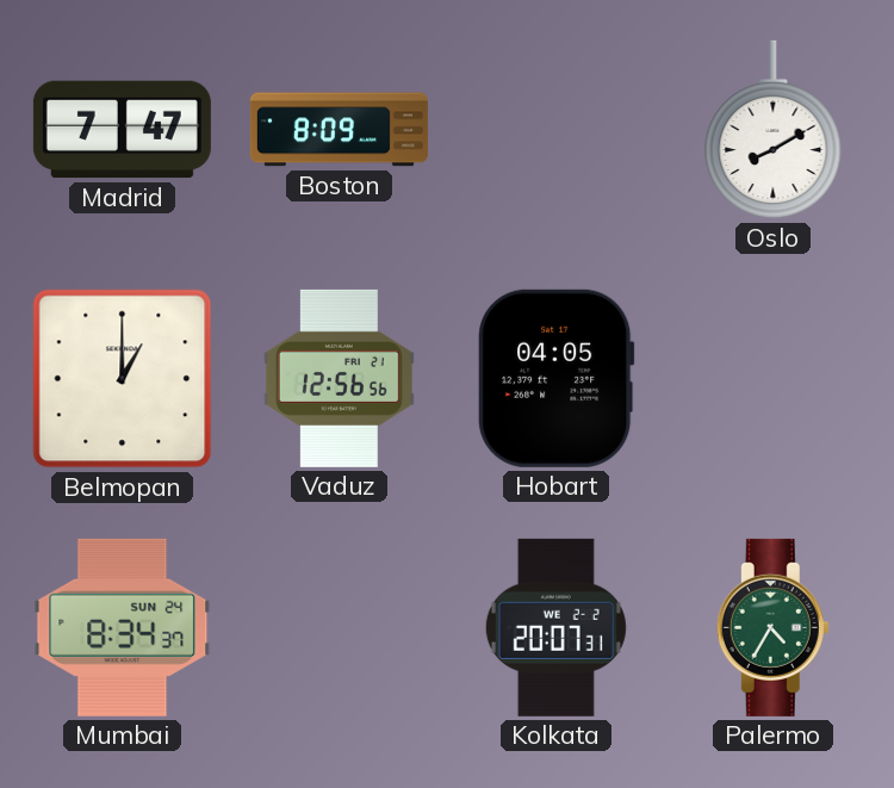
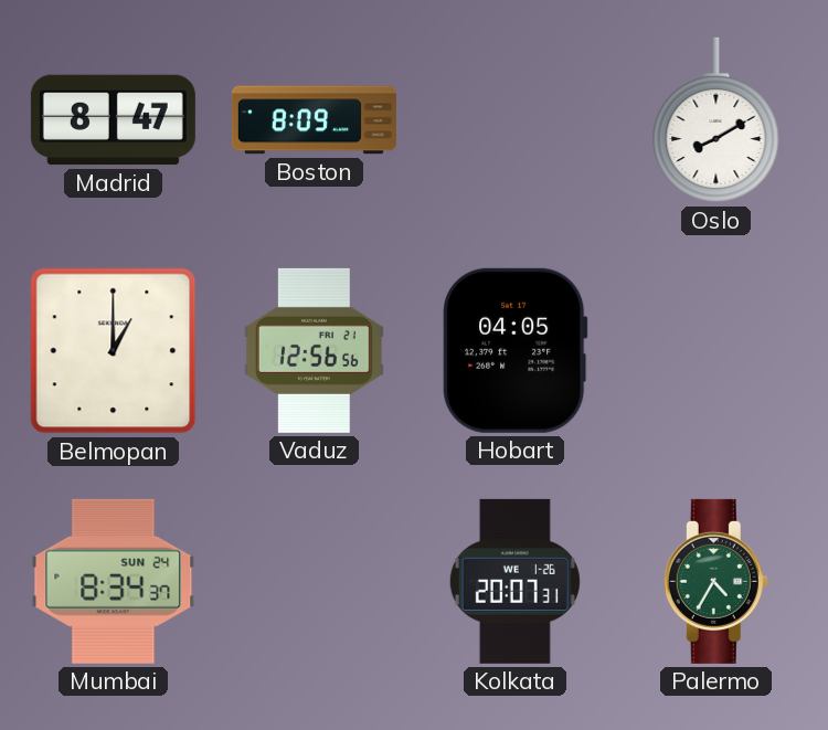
Madrid: 7:47 -> 8:47
Kolkata date: WE 2-2 -> WE 1-26
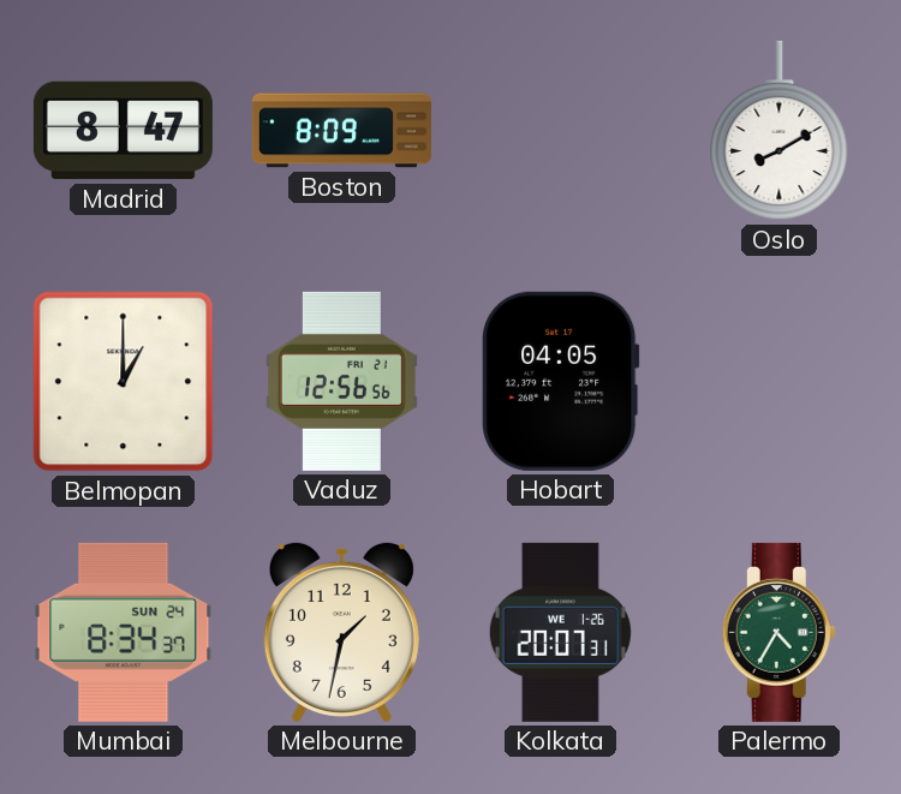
Melbourne: none -> 1:32
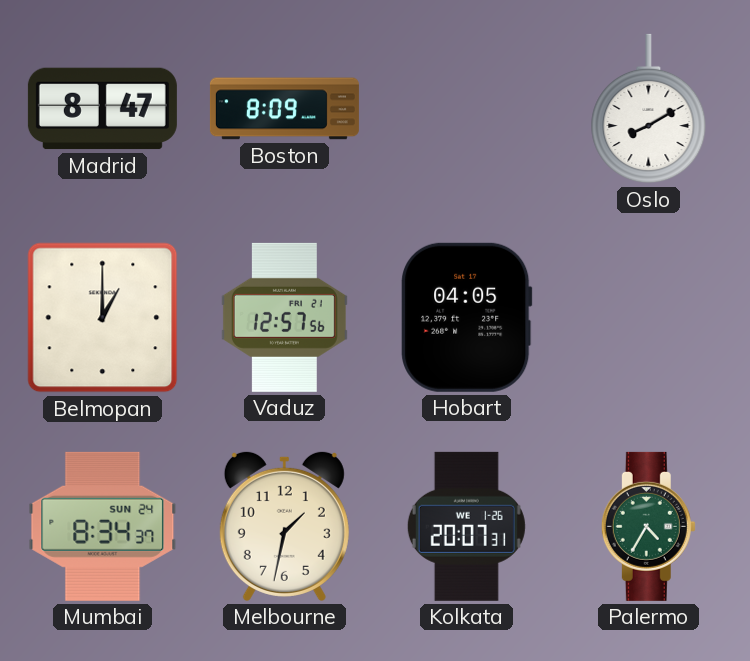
Vaduz: 12:56 -> 12:57
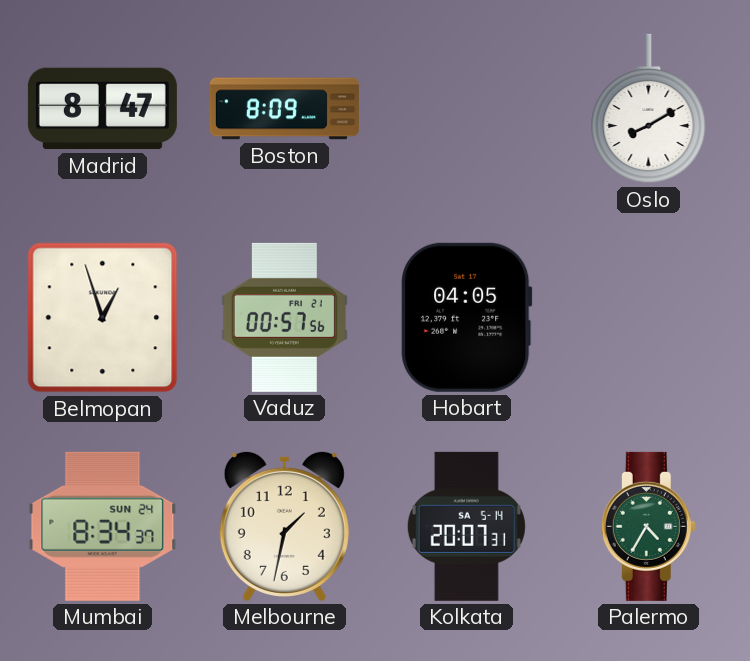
Belmopan: 1:00 -> 12:57
Vaduz: 12:57 -> 00:57
Kolkata date: WE 1-26 -> SA 5-14
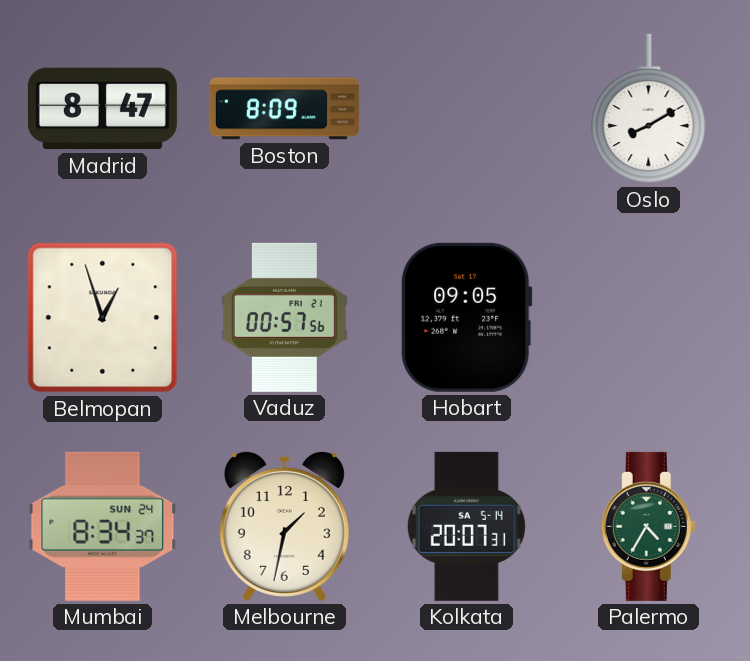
Hobart: 04:05 -> 09:05
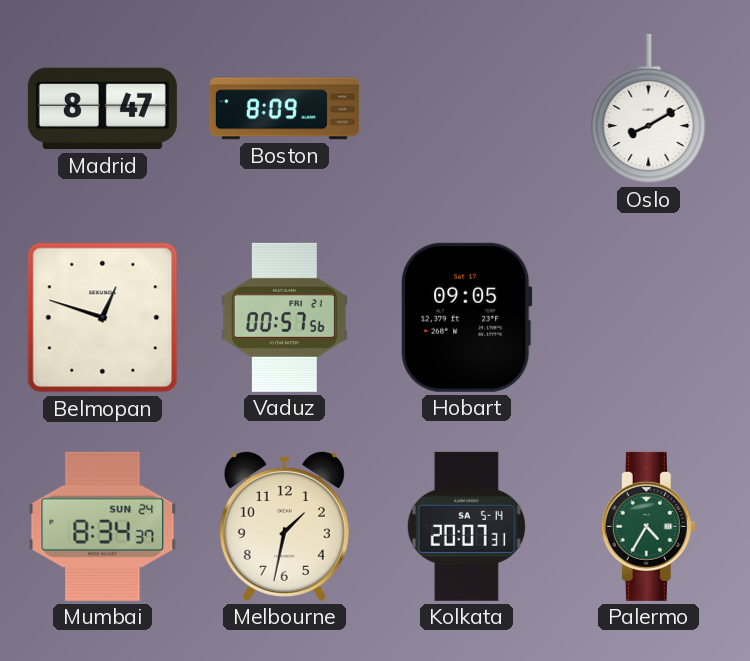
Belmopan: 12:57 -> 12:48
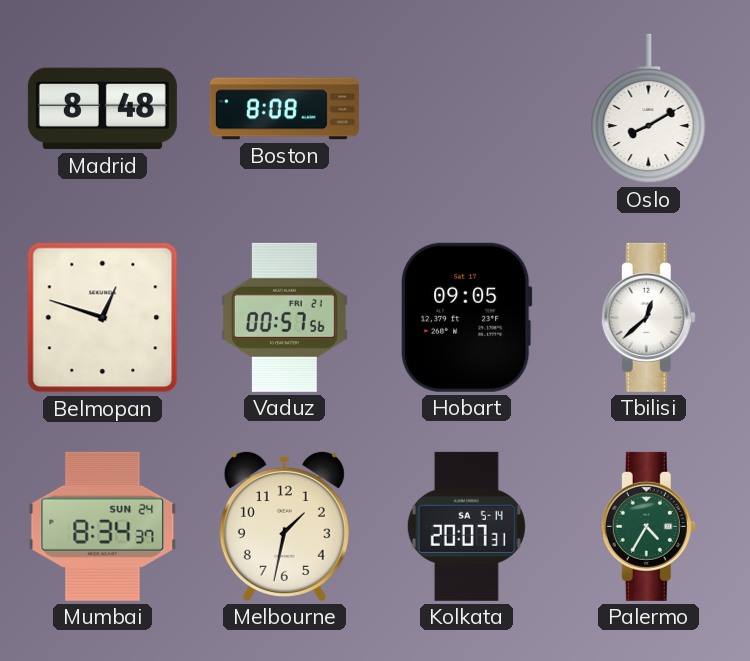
Madrid: 8:47 -> 8:48
Boston: 8:09 -> 8:08
Tbilisi: none -> 12:38
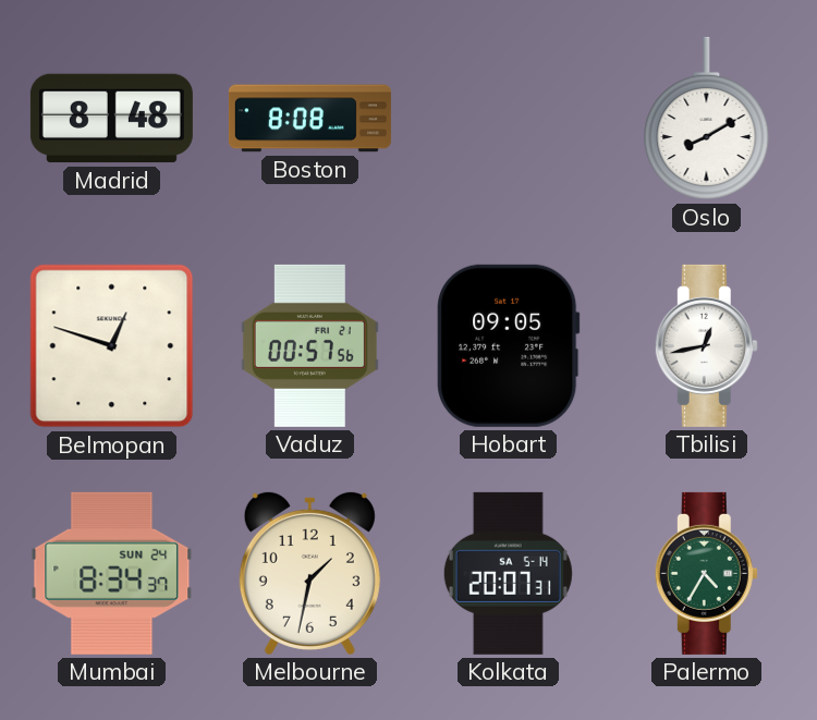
Tbilisi: 12:38 -> 12:43
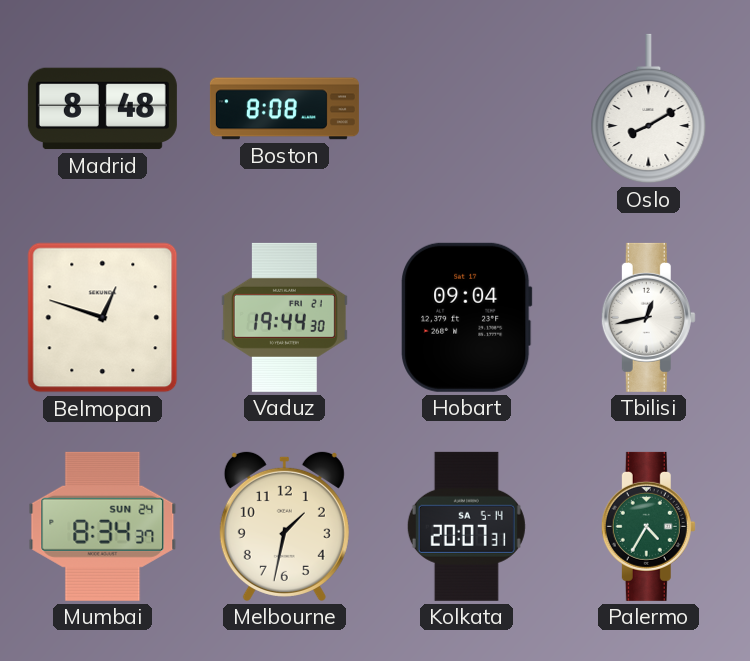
Vaduz: 00:57 -> 19:44
Hobart: 09:05 -> 09:04
